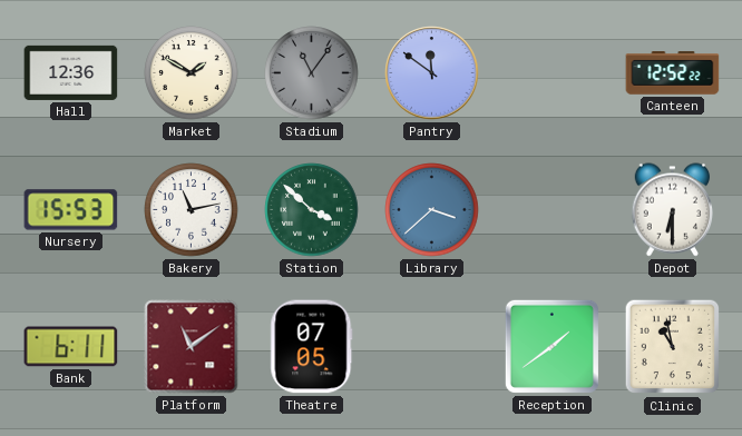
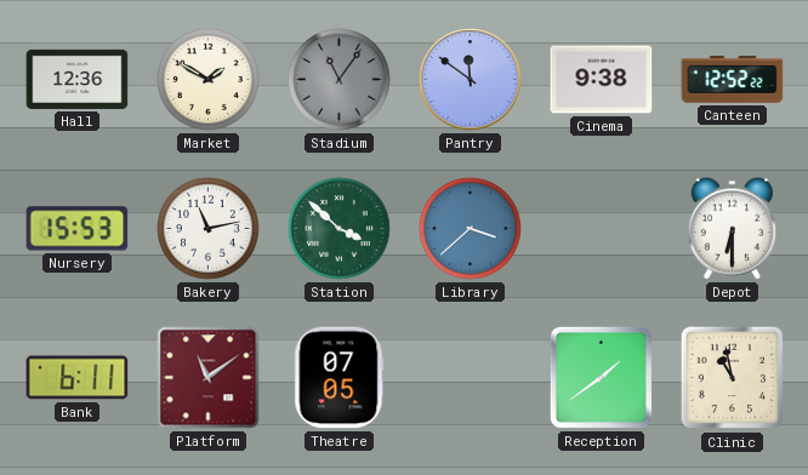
Cinema: none -> 9:38
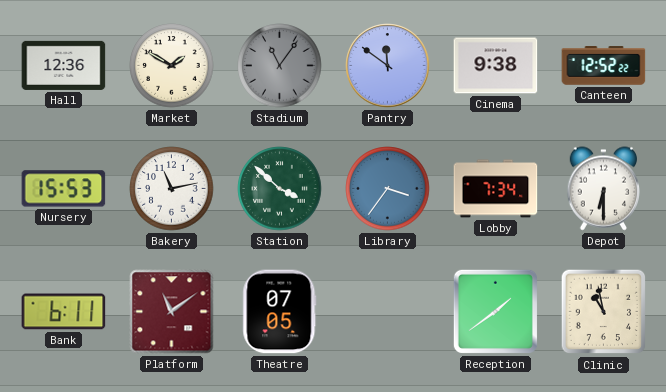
Library: 3:38 -> 3:36
Lobby: none -> 7:34
